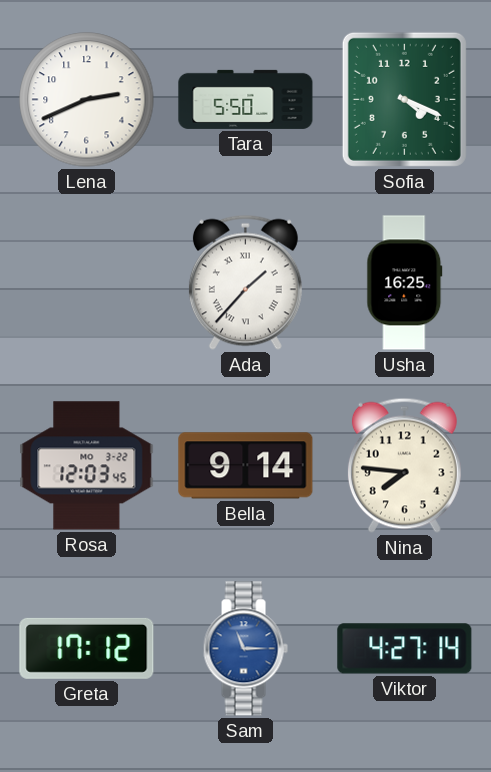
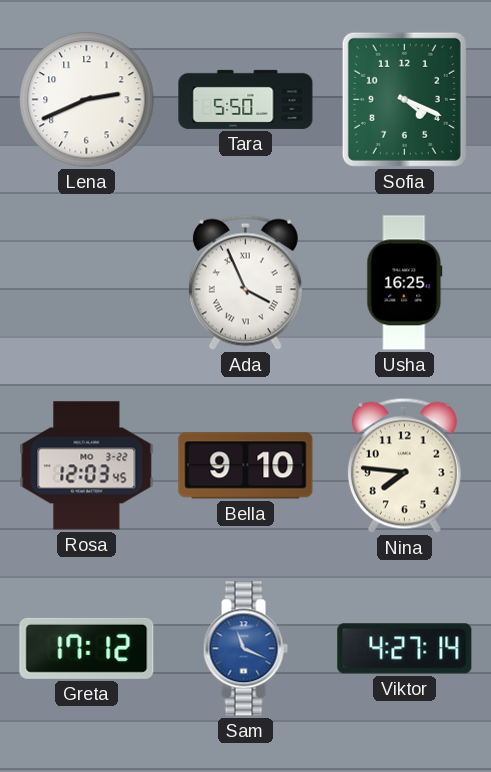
Ada: 1:37 -> 3:56
Bella: 9:14 -> 9:10
Sam: 11:15 -> 11:19
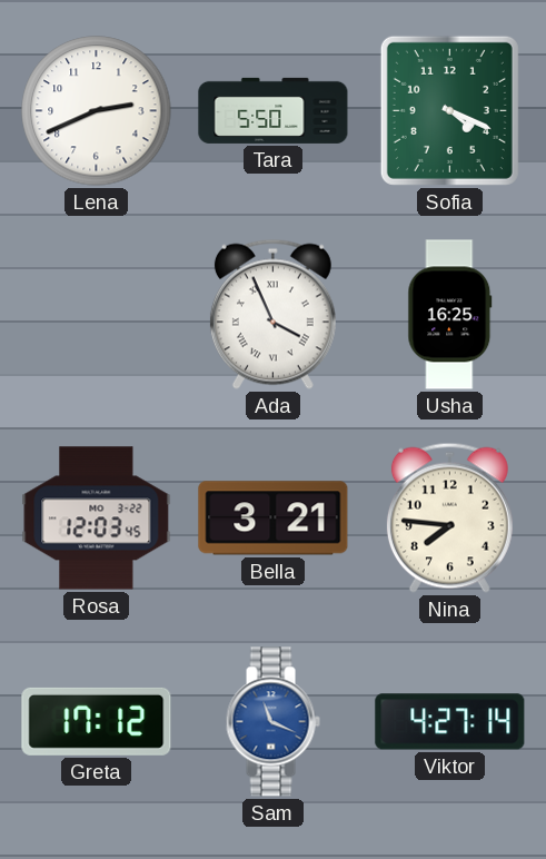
Bella: 9:10 -> 3:21
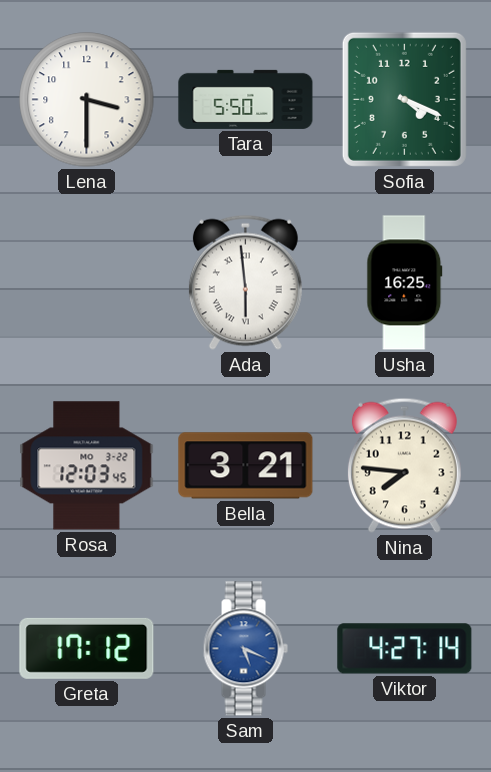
Lena: 2:41 -> 3:30
Ada: 3:56 -> 5:59
Sam: 11:19 -> 5:19
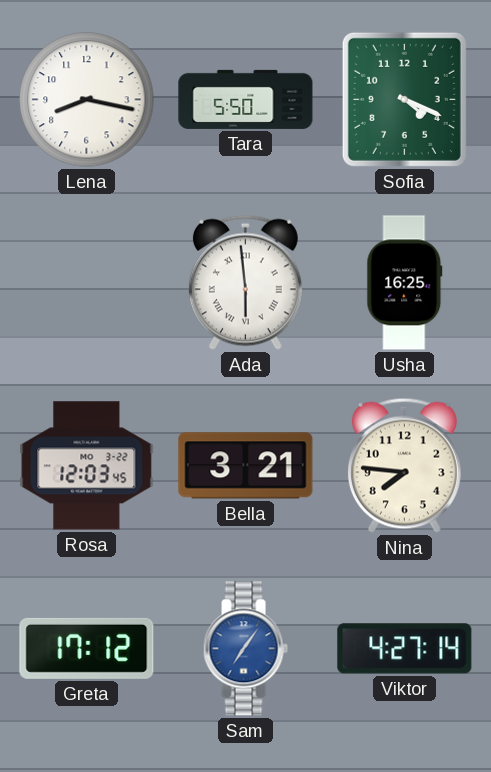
Lena: 3:30 -> 8:17
Sam: 5:19 -> 7:06
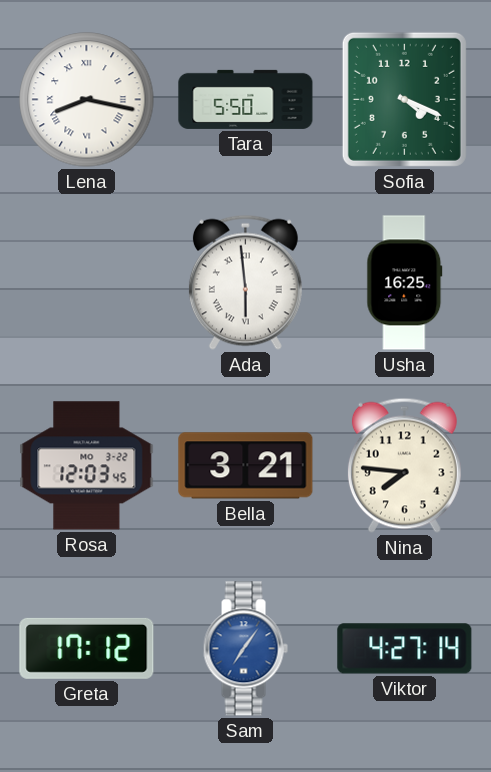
Lena numerals: Arabic -> Roman
